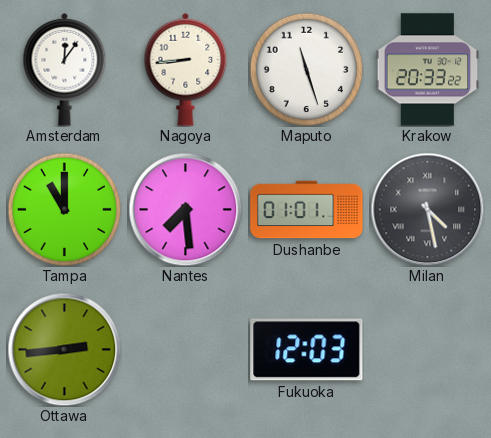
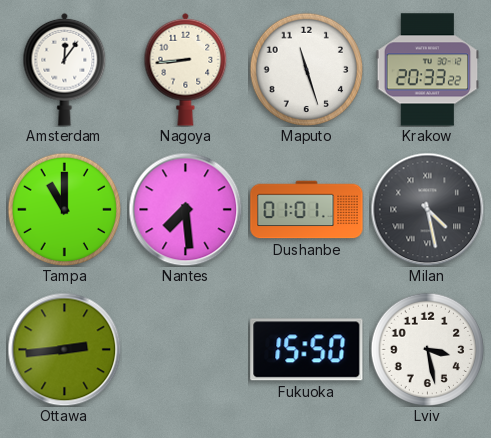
Fukuoka: 12:03 -> 15:50
Lviv: none -> 3:28
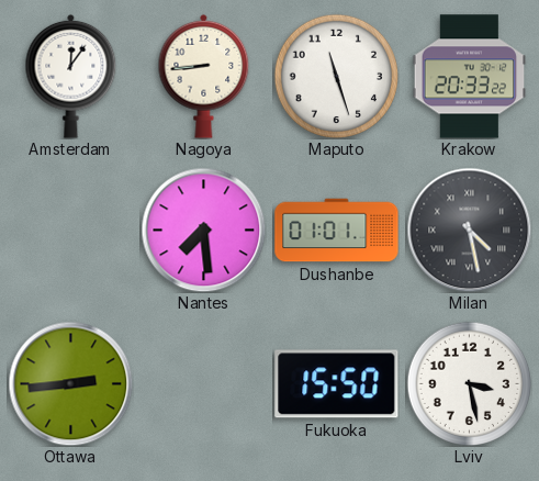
Tampa: 11:00 -> none
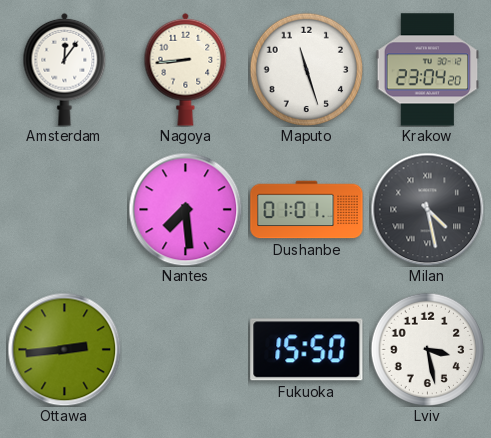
Krakow: 20:33 -> 23:04
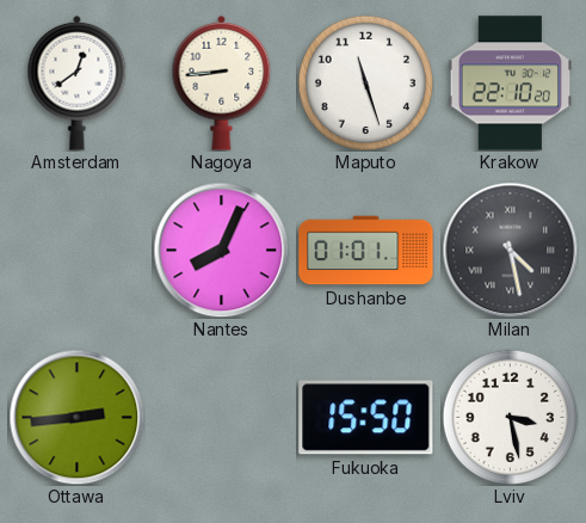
Amsterdam: 12:06 -> 12:39
Krakow: 23:04 -> 22:10
Nantes: 7:29 -> 8:04
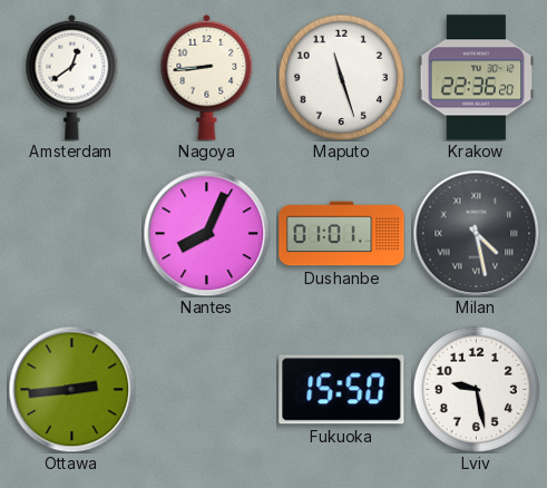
Krakow: 22:10 -> 22:36
Lviv: 3:28 -> 9:28
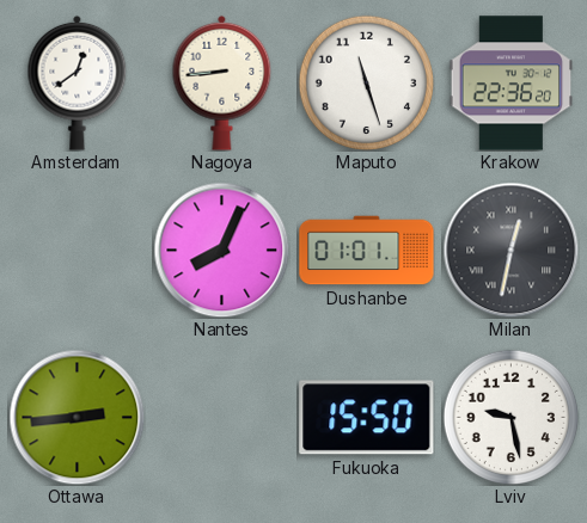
Milan: 4:28 -> 12:32
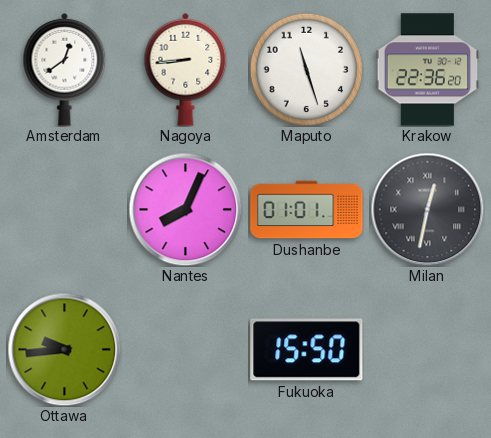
Ottawa: 2:44 -> 9:44
Lviv: 9:28 -> none
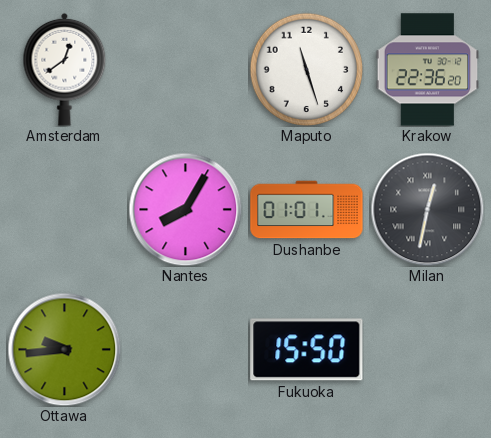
Nagoya: 8:44 -> none
Nantes: 8:04 -> 8:05
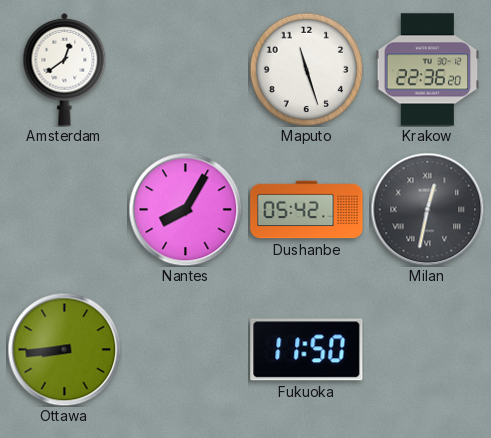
Dushanbe: 01:01 -> 05:42
Ottawa: 9:44 -> 8:44
Fukuoka: 15:50 -> 11:50
